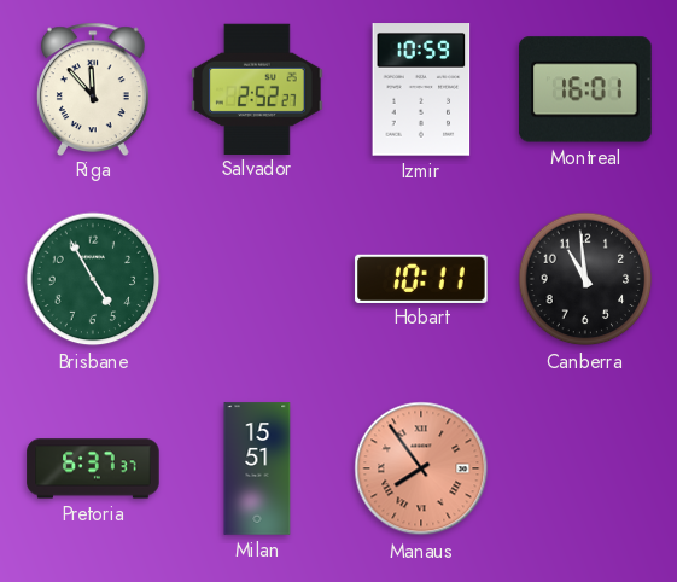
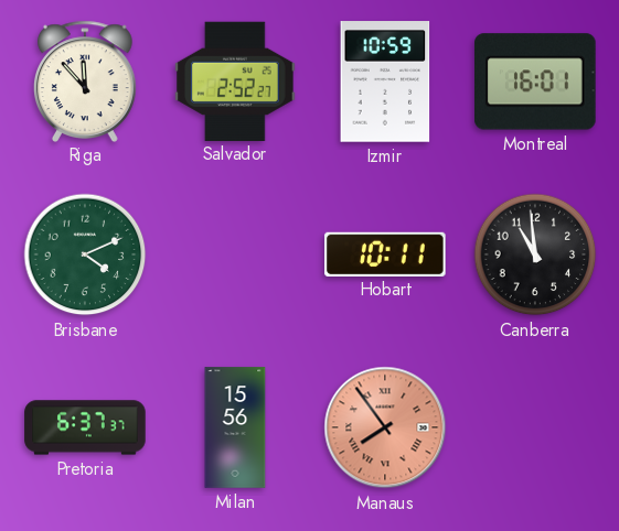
Brisbane: 4:55 -> 4:11
Milan: 15:51 -> 15:56
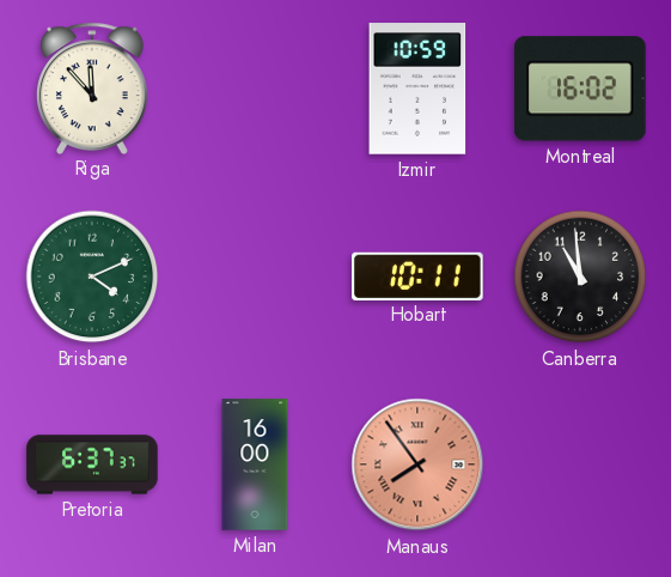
Salvador: 2:52 -> none
Montreal: 16:01 -> 16:02
Milan: 15:56 -> 16:00
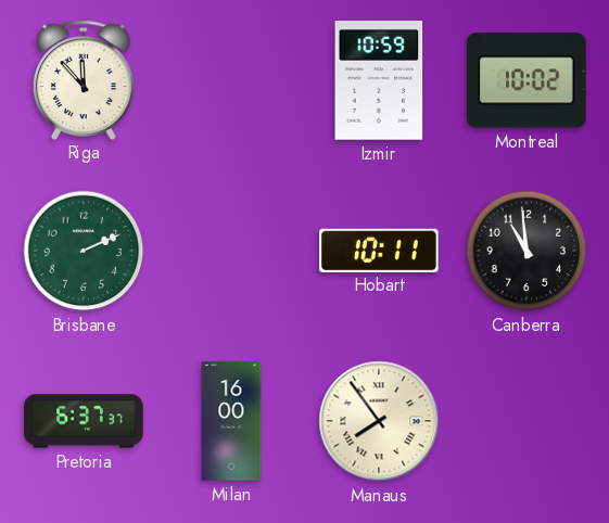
Montreal: 16:02 -> 10:02
Brisbane: 4:11 -> 2:11
Manaus dial: salmon -> cream
